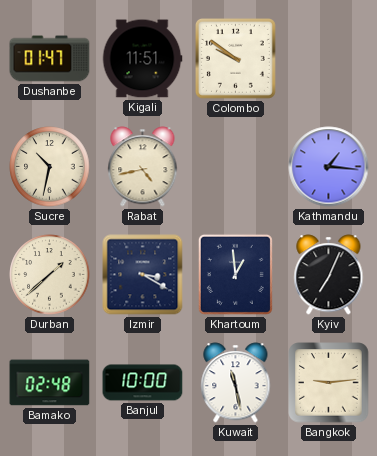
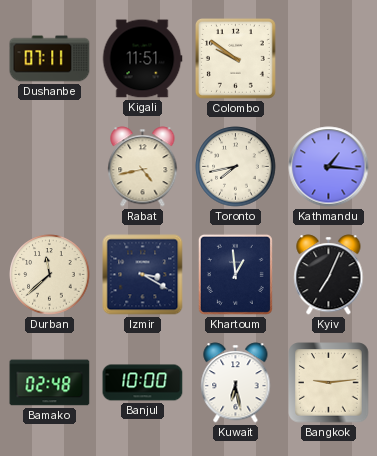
Dushanbe: 01:47 -> 07:11
Sucre: 10:32 -> none
Toronto: none -> 7:43
Durban: 1:38 -> 11:38
Kuwait: 11:28 -> 6:28
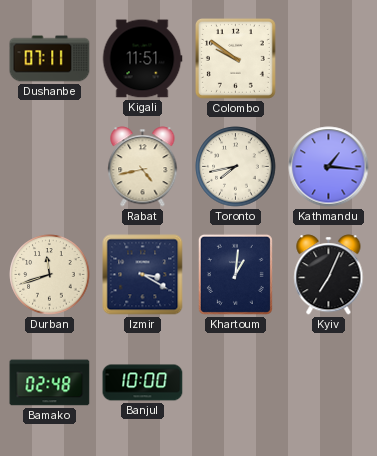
Durban: 11:38 -> 11:42
Khartoum: 12:59 -> 1:01
Kuwait: 6:28 -> none
Bangkok: 9:14 -> none
